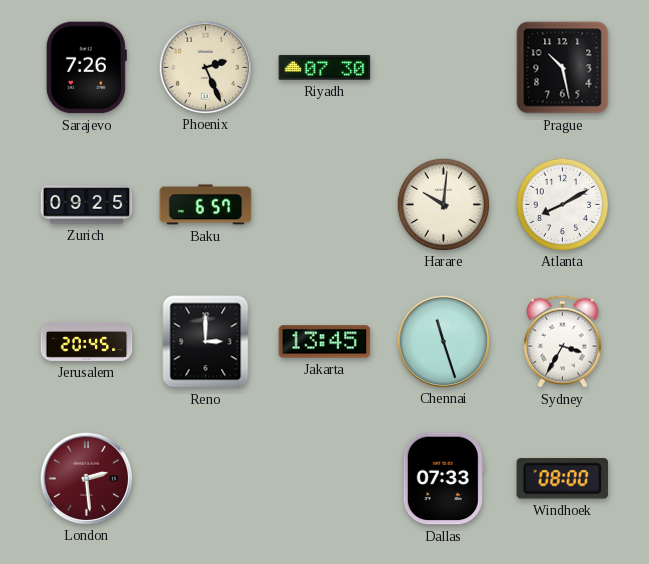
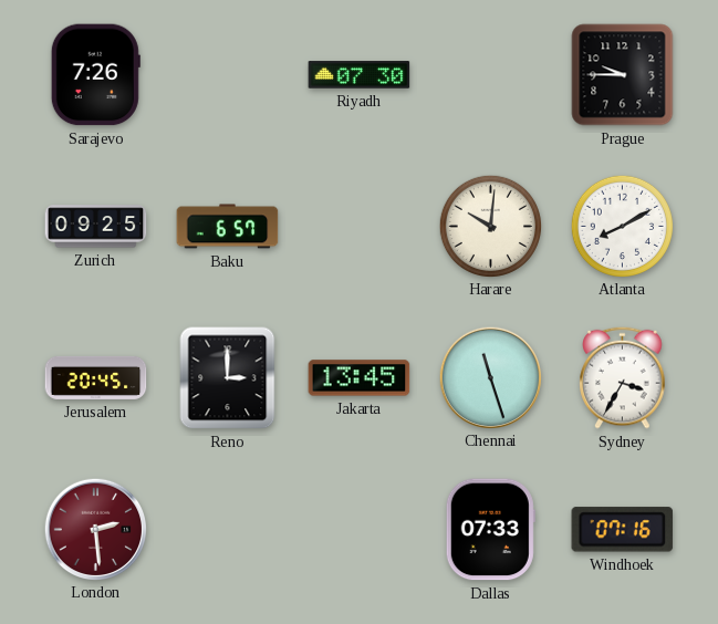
Phoenix: 2:26 -> none
Prague: 10:28 -> 9:45
Windhoek: 08:00 -> 07:16
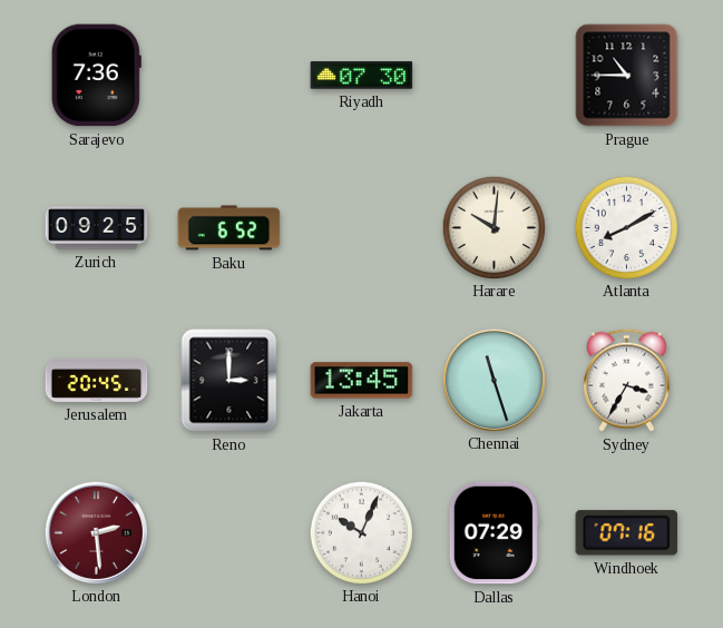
Sarajevo: 7:26 -> 7:36
Prague: 9:45 -> 10:45
Baku: 6:57 -> 6:52
Hanoi: none -> 10:04
Dallas: 07:33 -> 07:29
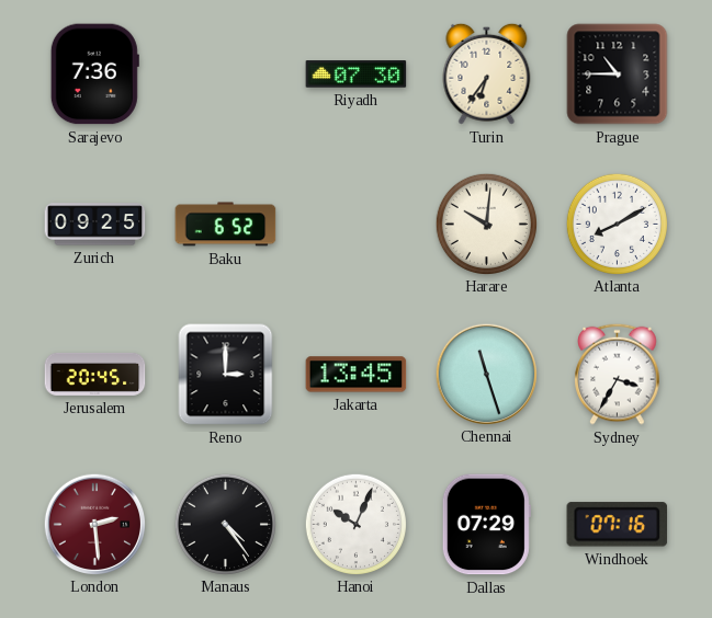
Turin: none -> 6:36
Manaus: none -> 4:24
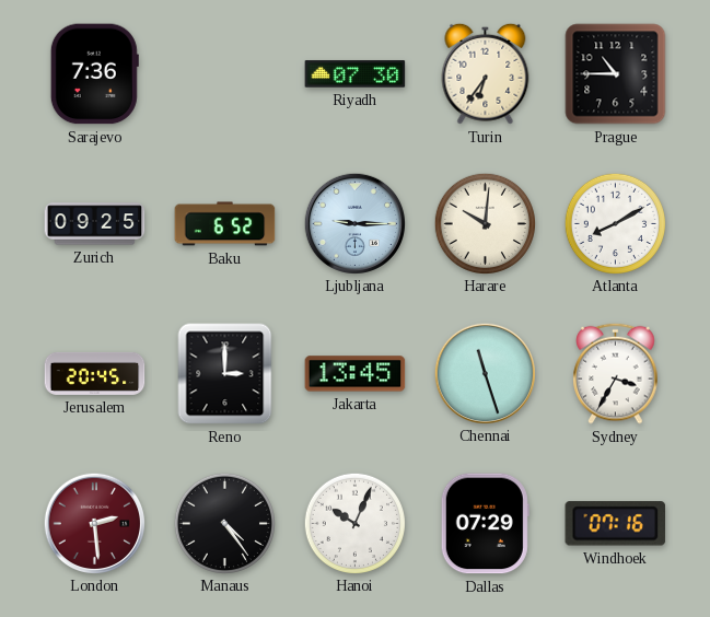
Ljubljana: none -> 9:15
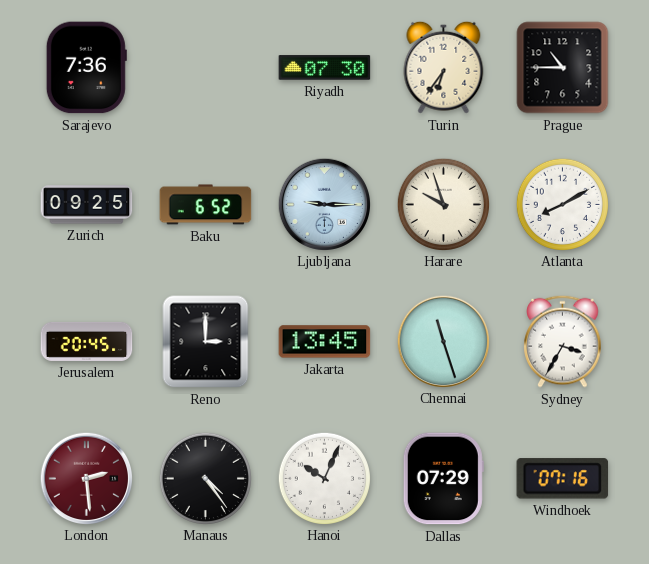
Harare: 10:01 -> 9:57
